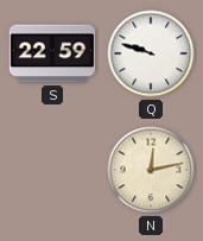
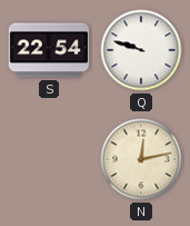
S: 22:59 -> 22:54
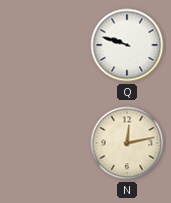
S: 22:54 -> none
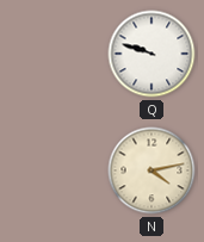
N: 12:13 -> 4:13
